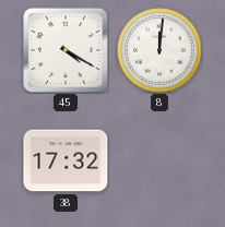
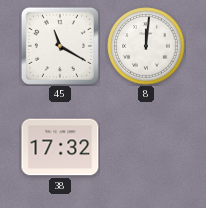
45: 4:20 -> 11:20
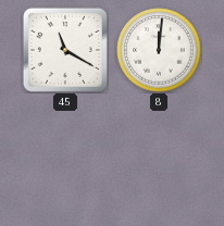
38: 17:32 -> none
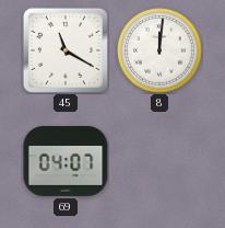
69: none -> 04:07
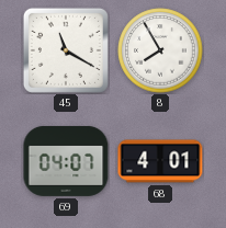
8: 12:01 -> 7:55
68: none -> 4:01
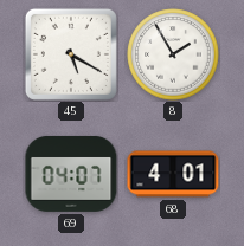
45: 11:20 -> 5:20
8: 7:55 -> 1:55
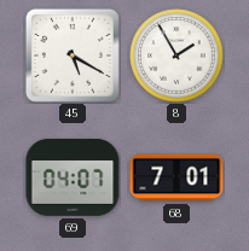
68: 4:01 -> 7:01
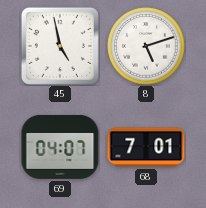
45: 5:20 -> 4:58
8: 1:55 -> 5:12
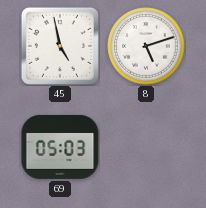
69: 04:07 -> 05:03
68: 7:01 -> none
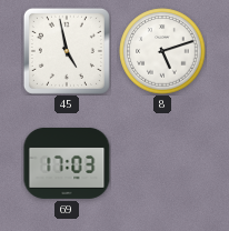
69: 05:03 -> 17:03
